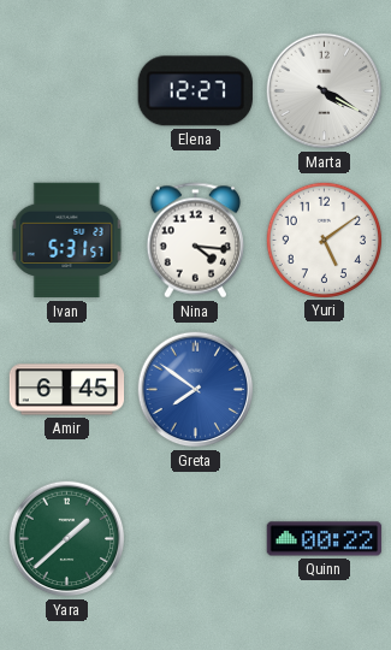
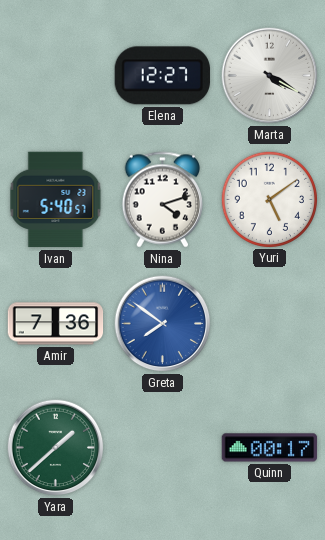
Ivan: 5:31 -> 5:40
Nina: 4:16 -> 4:12
Amir: 6:45 -> 7:36
Quinn: 00:22 -> 00:17
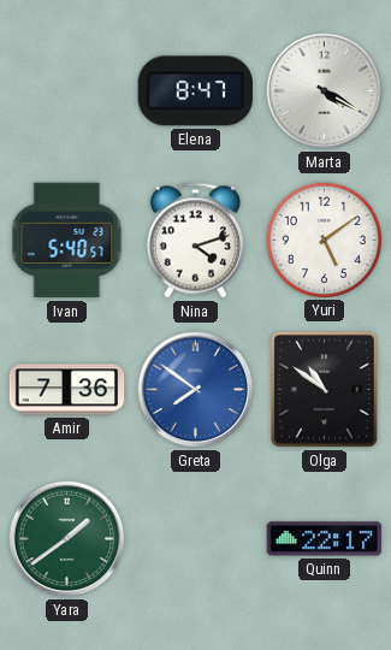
Elena: 12:27 -> 8:47
Olga: none -> 10:51
Yara: 1:38 -> 1:39
Quinn: 00:17 -> 22:17
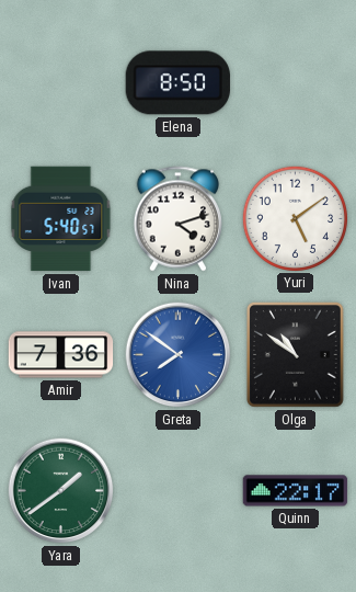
Elena: 8:47 -> 8:50
Marta: 4:20 -> none
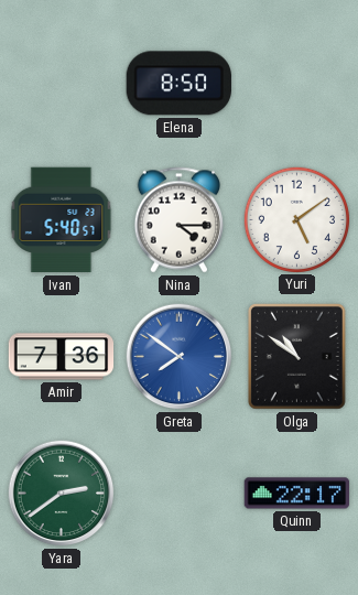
Nina: 4:12 -> 4:15
Yara: 1:39 -> 2:39
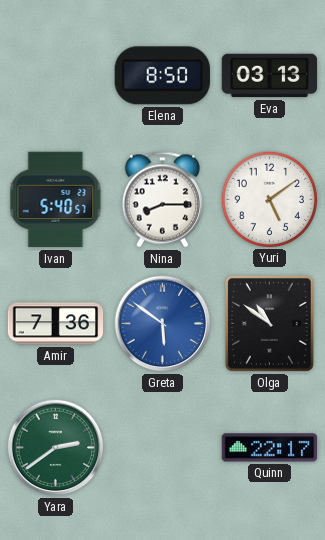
Eva: none -> 03:13
Nina: 4:15 -> 8:15
Greta: 7:51 -> 5:51
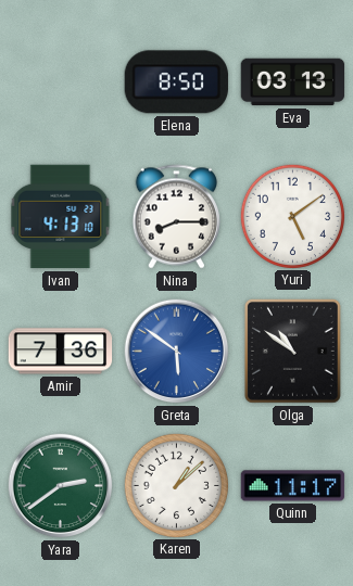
Ivan: 5:40 -> 4:13
Karen: none -> 1:08
Quinn: 22:17 -> 11:17
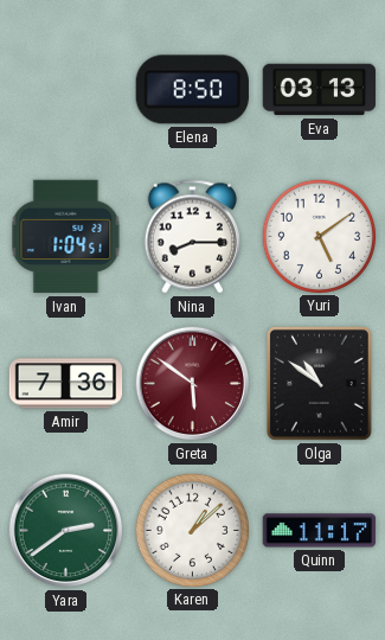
Ivan: 4:13 -> 1:04
Greta dial: blue -> burgundy
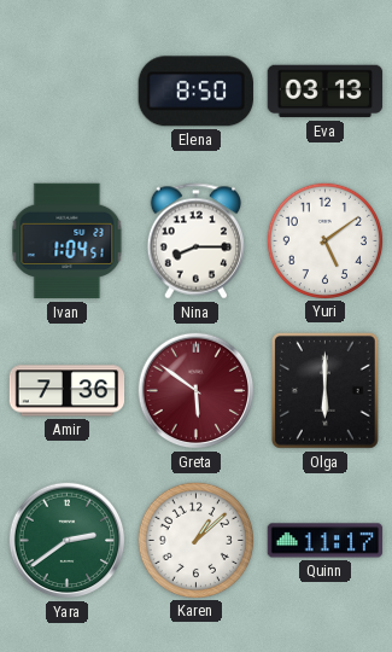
Olga: 10:51 -> 6:00
